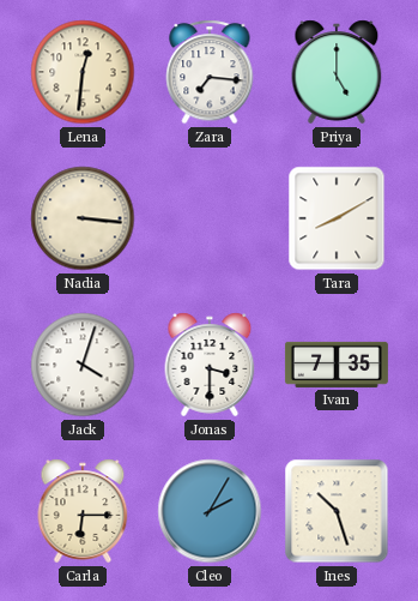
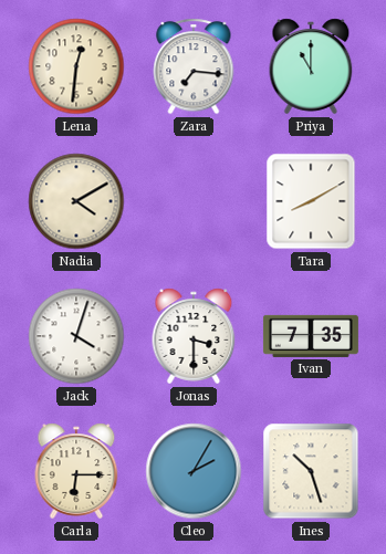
Priya: 5:00 -> 11:00
Nadia: 3:16 -> 4:10
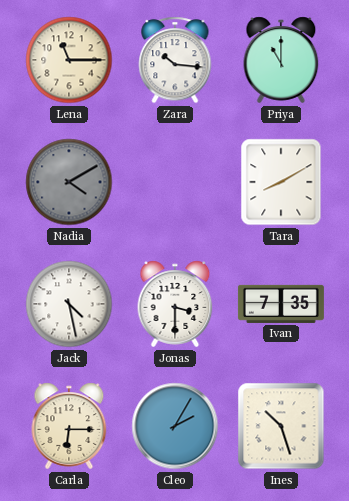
Lena: 12:31 -> 11:15
Zara: 7:16 -> 10:16
Nadia dial: cream -> grey
Jack: 4:03 -> 4:28
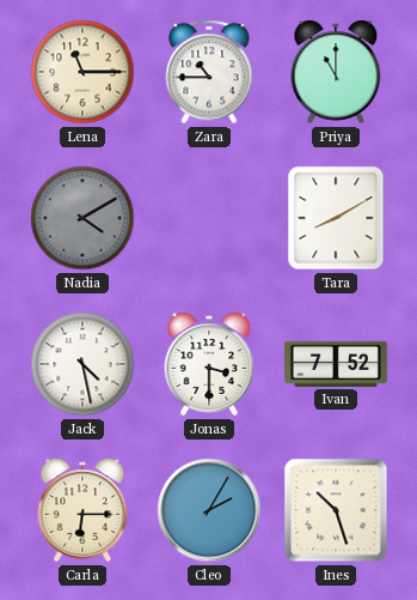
Zara: 10:16 -> 10:45
Ivan: 7:35 -> 7:52
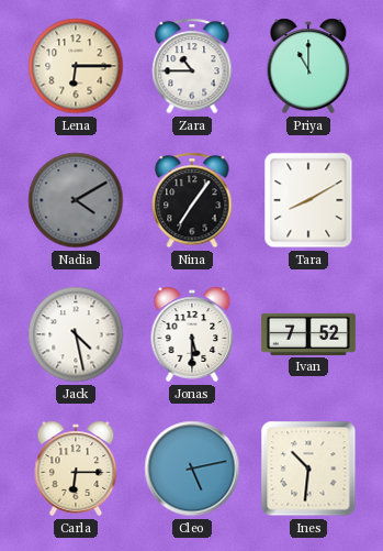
Lena: 11:15 -> 6:15
Nina: none -> 7:06
Jonas: 3:30 -> 5:30
Cleo: 2:05 -> 5:13
Ines: 10:27 -> 10:31
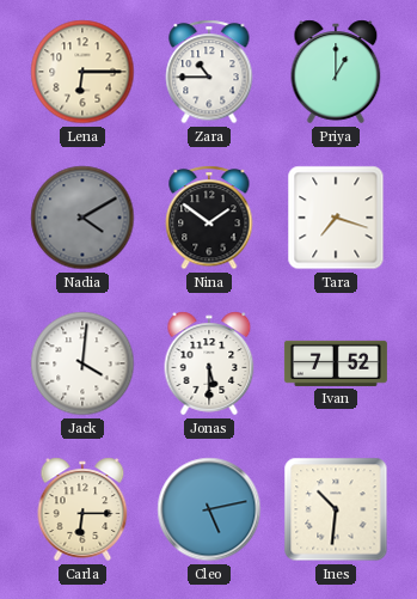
Priya: 11:00 -> 1:00
Nina: 7:06 -> 1:51
Tara: 8:10 -> 7:18
Jack: 4:28 -> 4:01
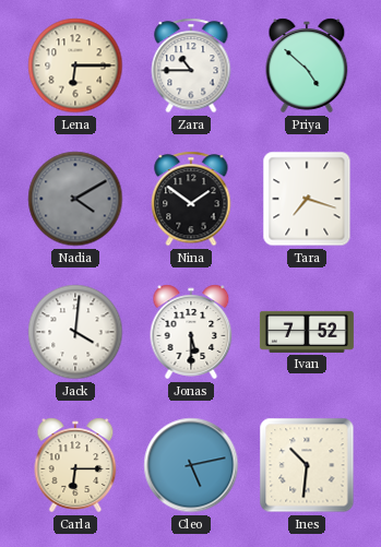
Priya: 1:00 -> 4:52
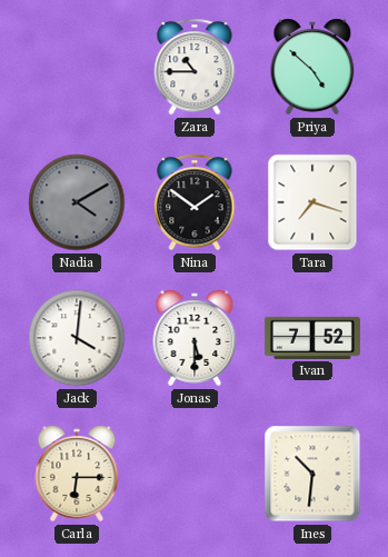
Lena: 6:15 -> none
Cleo: 5:13 -> none
